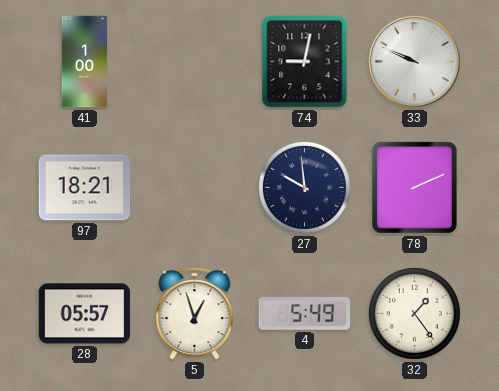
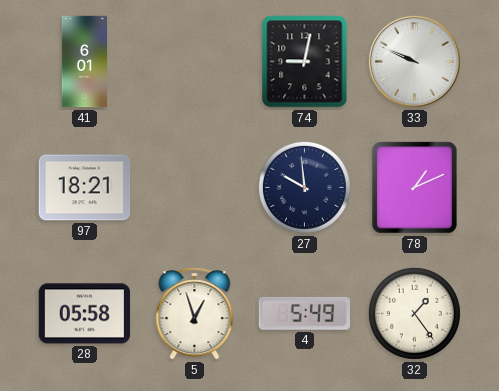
41: 1:00 -> 6:01
78: 2:11 -> 1:11
28: 05:57 -> 05:58
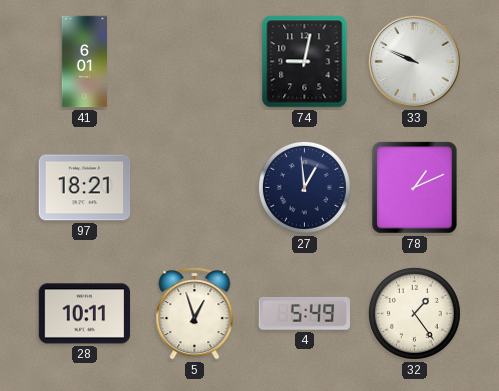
27: 9:59 -> 12:59
28: 05:58 -> 10:11
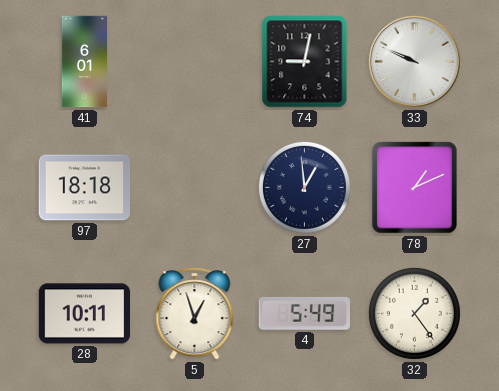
97: 18:21 -> 18:18
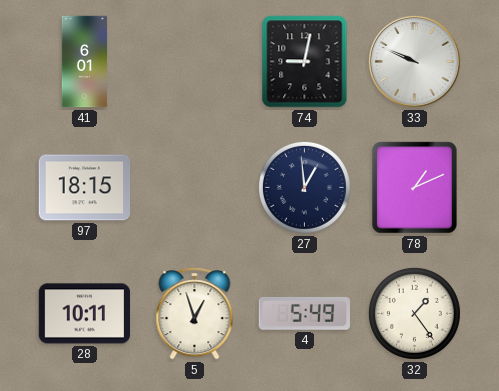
97: 18:18 -> 18:15
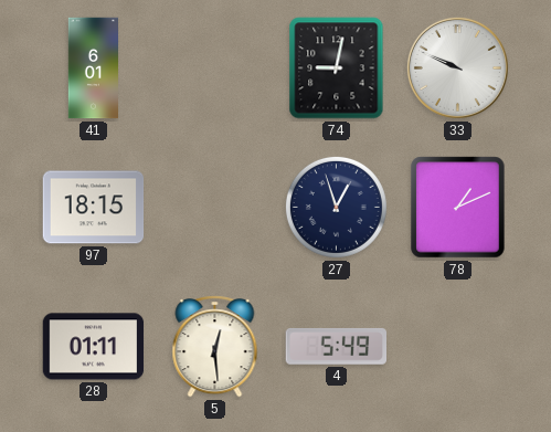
27: 12:59 -> 12:57
28: 10:11 -> 01:11
5: 12:57 -> 12:29
32: 1:24 -> none
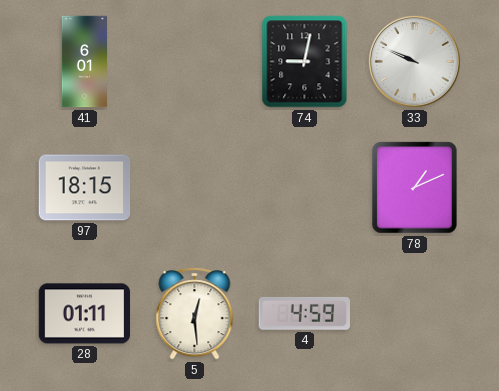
27: 12:57 -> none
4: 5:49 -> 4:59
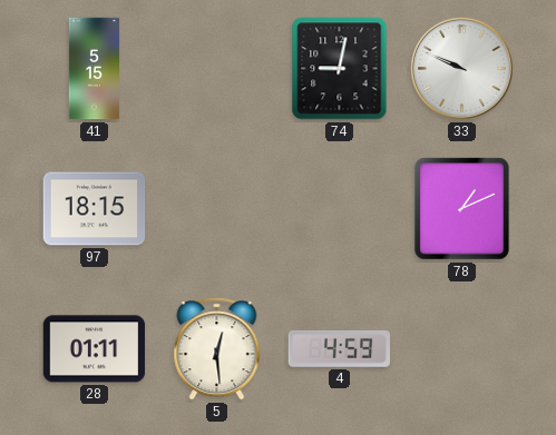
41: 6:01 -> 5:15
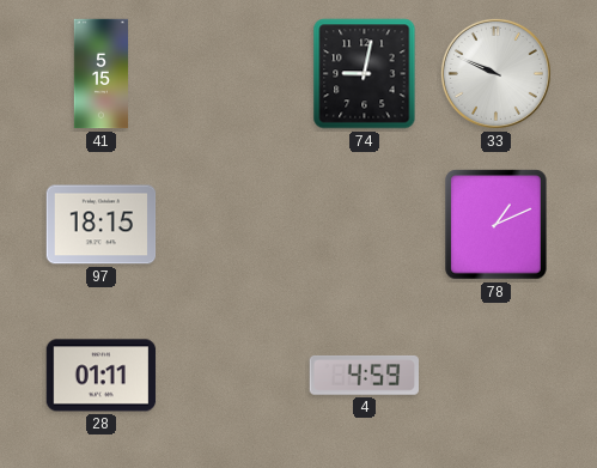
5: 12:29 -> none
